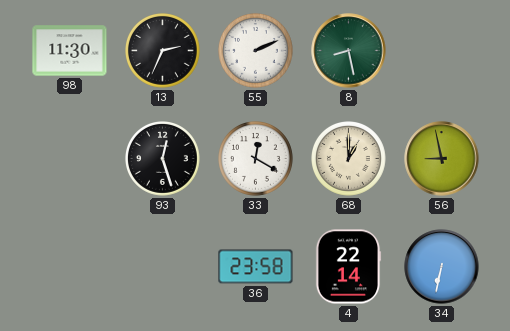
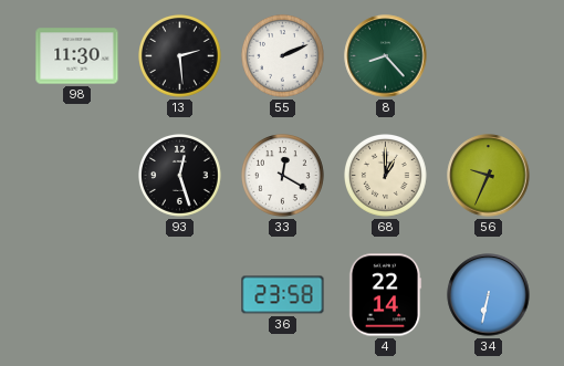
13: 2:34 -> 2:29
8: 8:28 -> 8:23
56: 8:58 -> 9:34
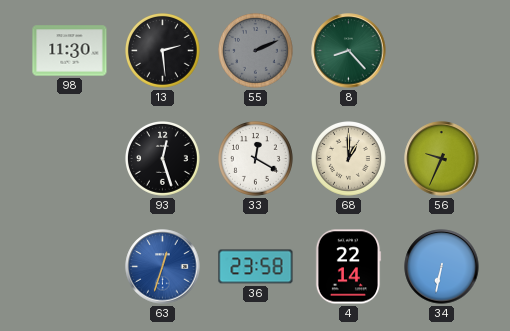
55 dial: white -> grey
63: none -> 12:33
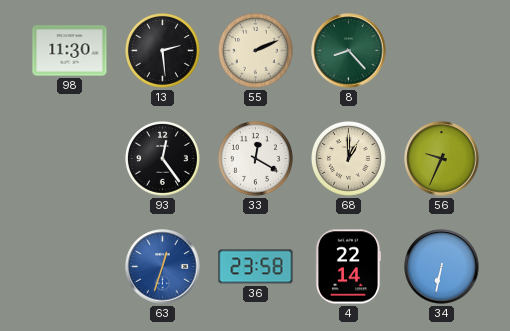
55 dial: grey -> cream
93: 12:27 -> 12:24
